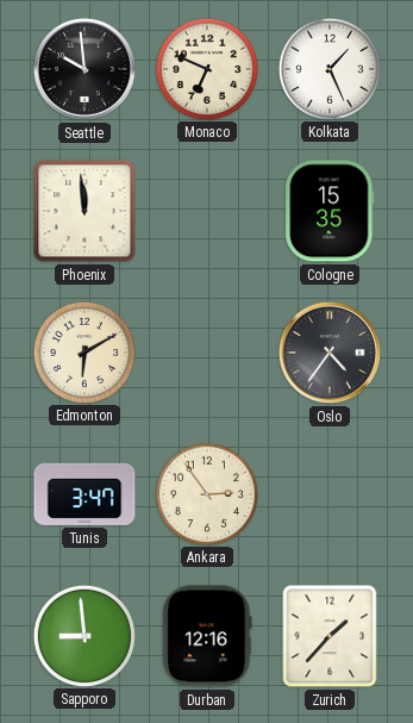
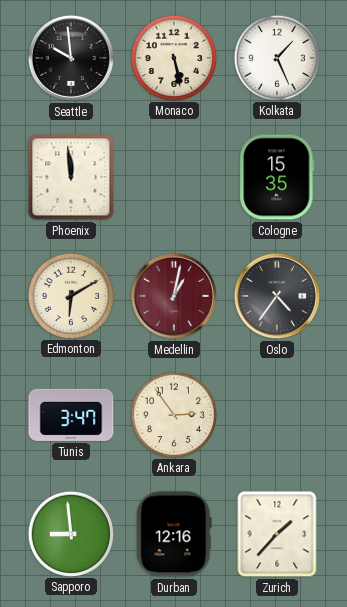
Monaco: 6:49 -> 5:28
Medellin: none -> 1:02
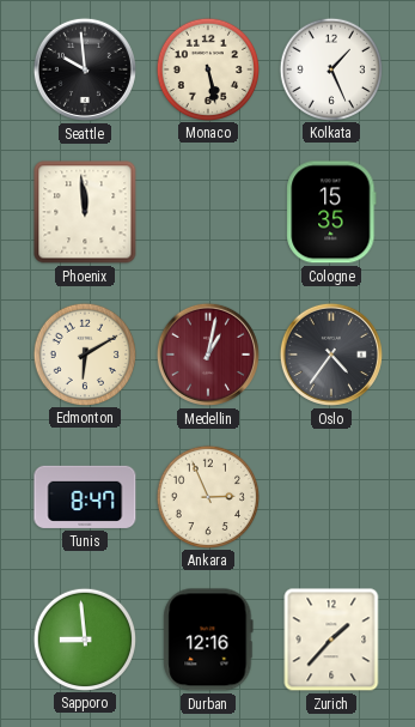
Tunis: 3:47 -> 8:47
Ankara: 2:54 -> 2:56
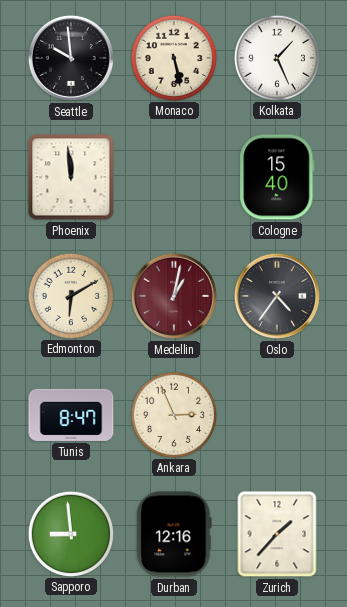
Cologne: 15:35 -> 15:40
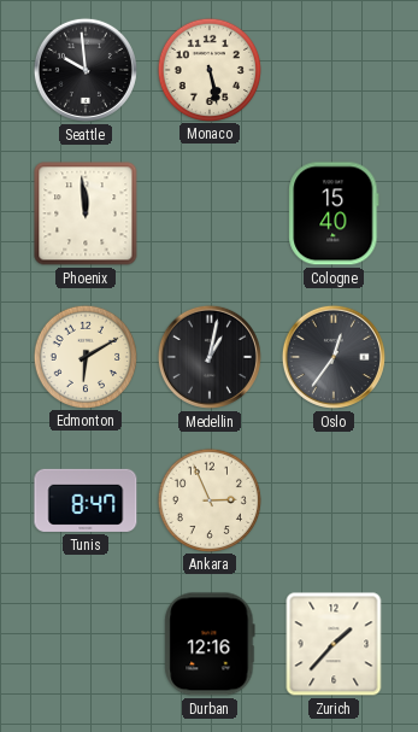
Kolkata: 1:26 -> none
Medellin dial: burgundy -> black
Oslo: 4:36 -> 12:36
Sapporo: 8:59 -> none
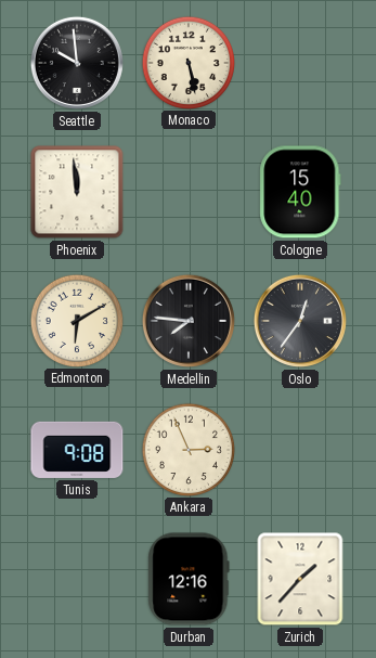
Medellin: 1:02 -> 7:46
Tunis: 8:47 -> 9:08
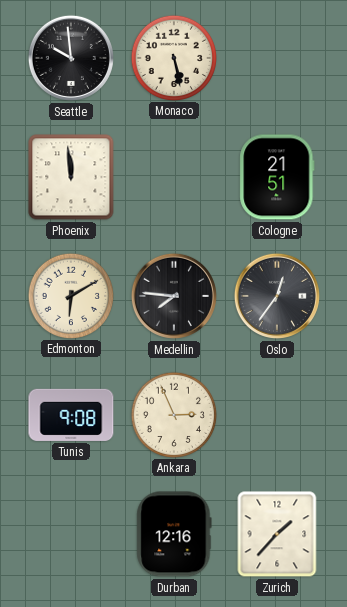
Cologne: 15:40 -> 21:51
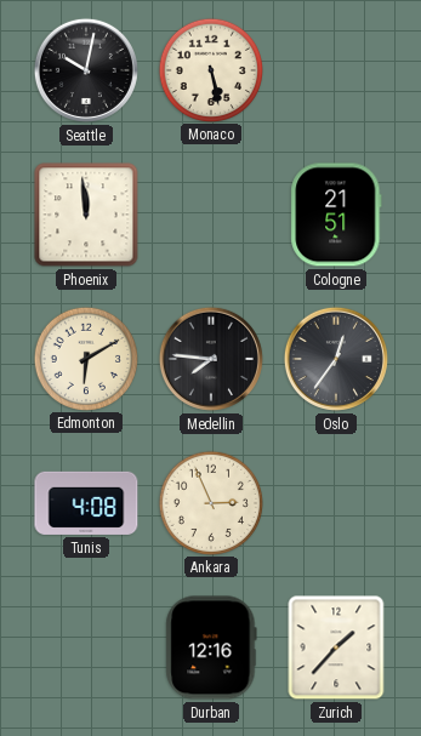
Seattle: 9:59 -> 10:02
Tunis: 9:08 -> 4:08
